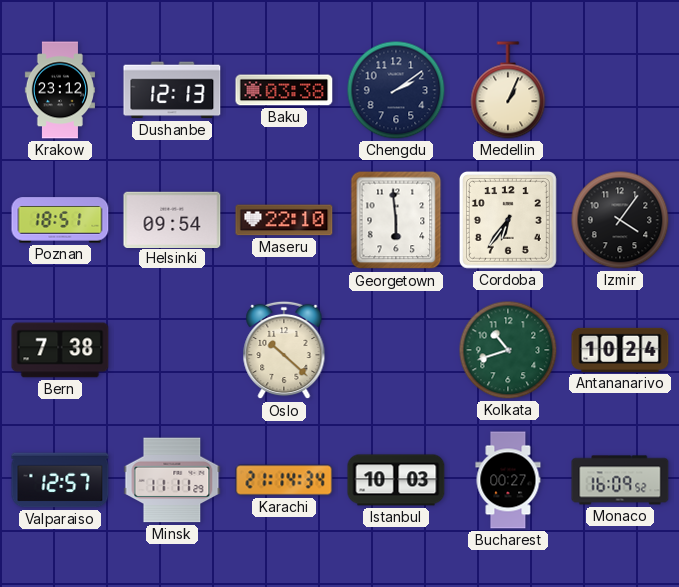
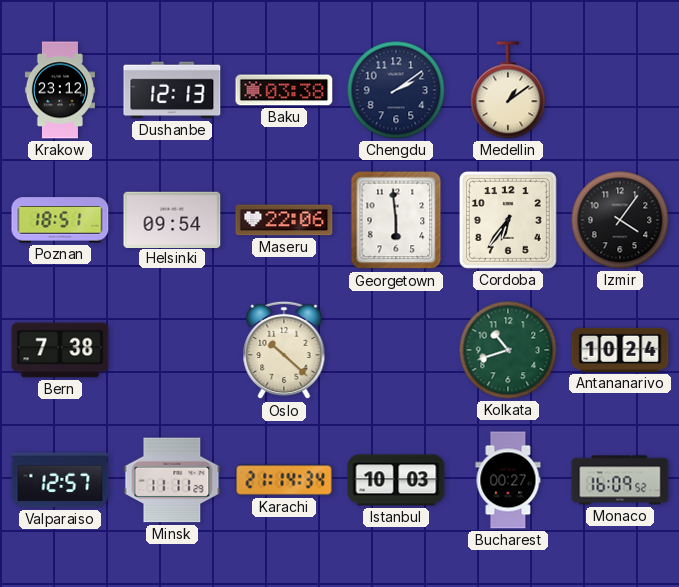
Medellin: 1:04 -> 1:09
Maseru: 22:10 -> 22:06
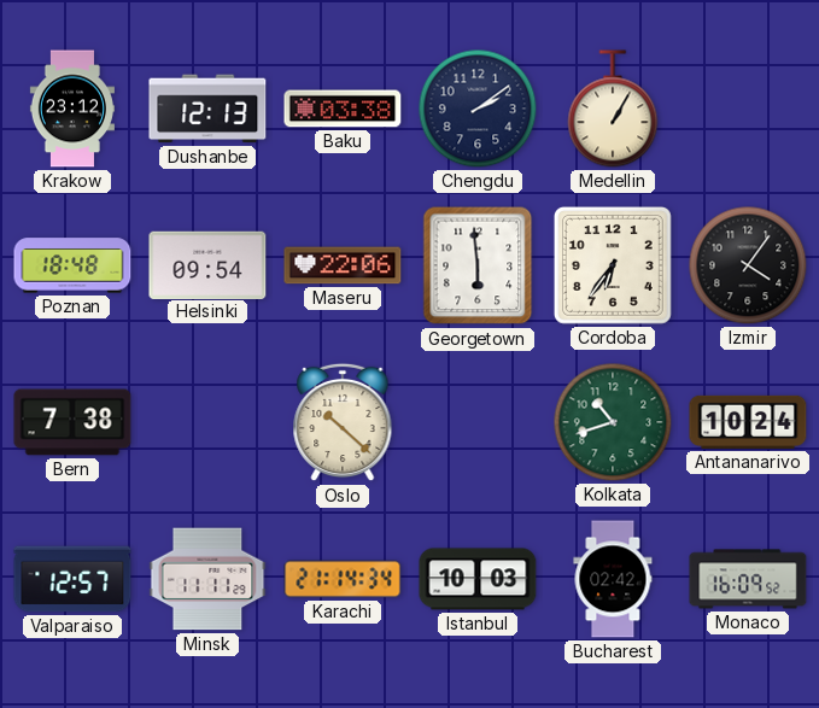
Medellin: 1:09 -> 1:05
Poznan: 18:51 -> 18:48
Bucharest: 00:27 -> 02:42
